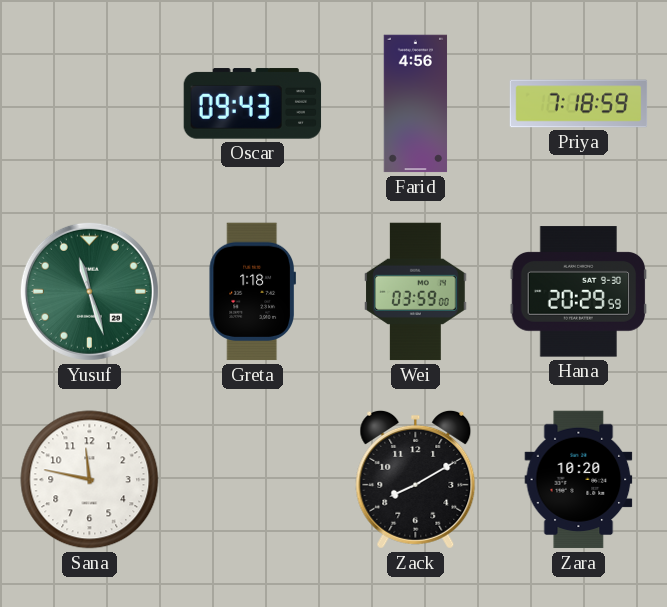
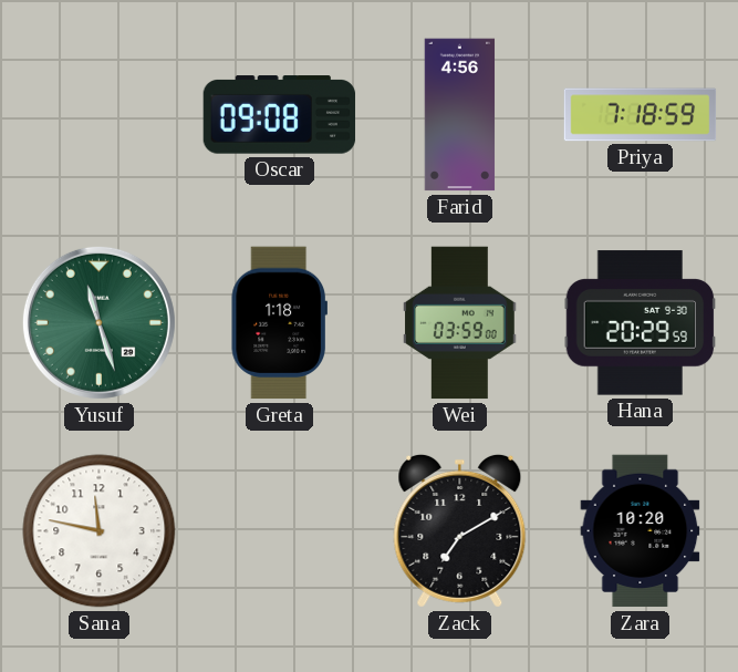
Oscar: 09:43 -> 09:08
Zack: 8:10 -> 7:10
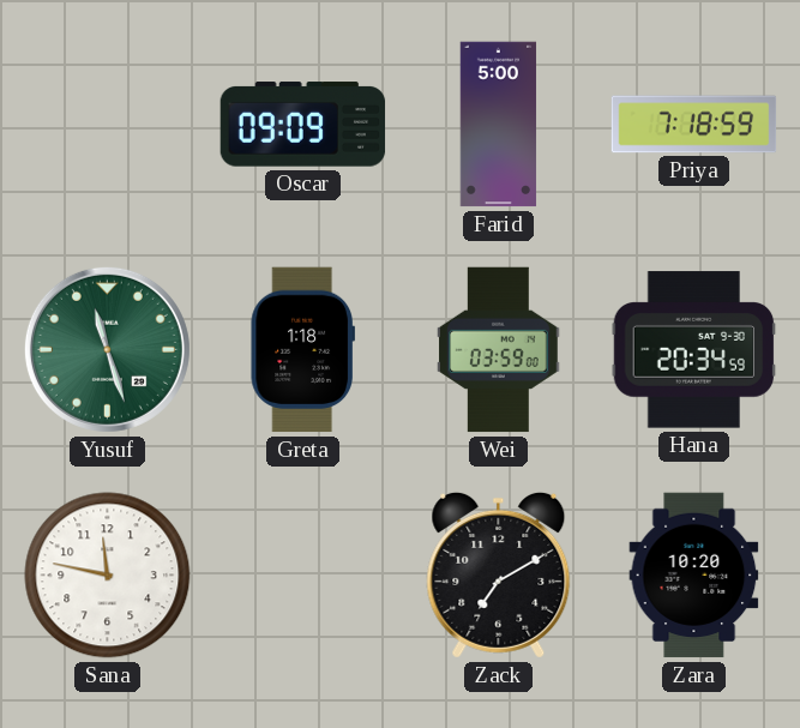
Oscar: 09:08 -> 09:09
Farid: 4:56 -> 5:00
Hana: 20:29 -> 20:34
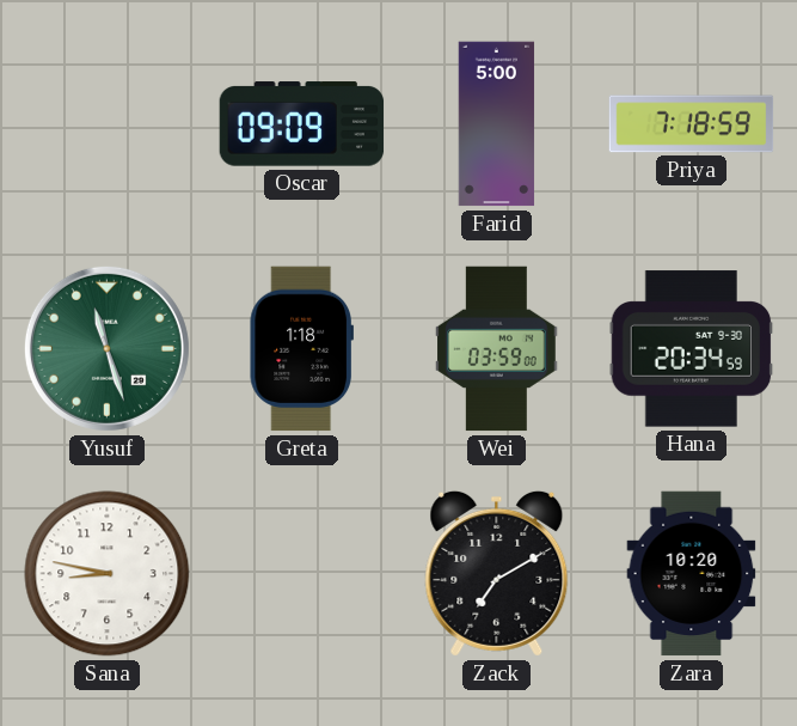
Sana: 11:47 -> 8:47
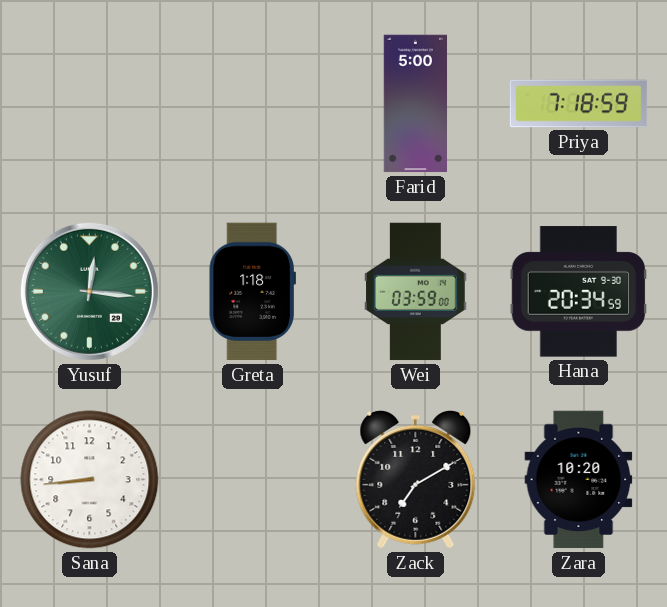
Oscar: 09:09 -> none
Yusuf: 11:27 -> 12:16
Sana: 8:47 -> 8:44
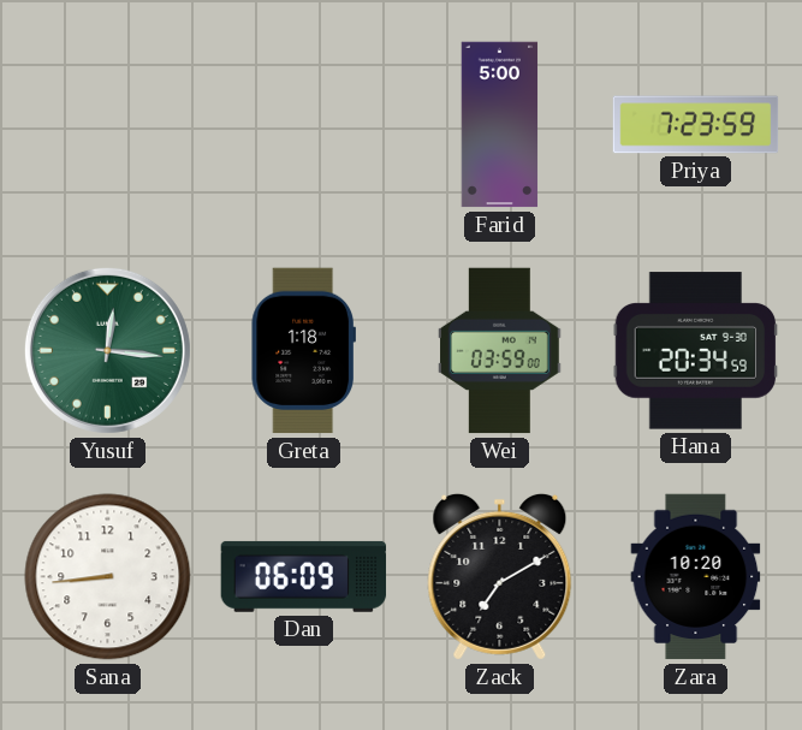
Priya: 7:18 -> 7:23
Dan: none -> 06:09
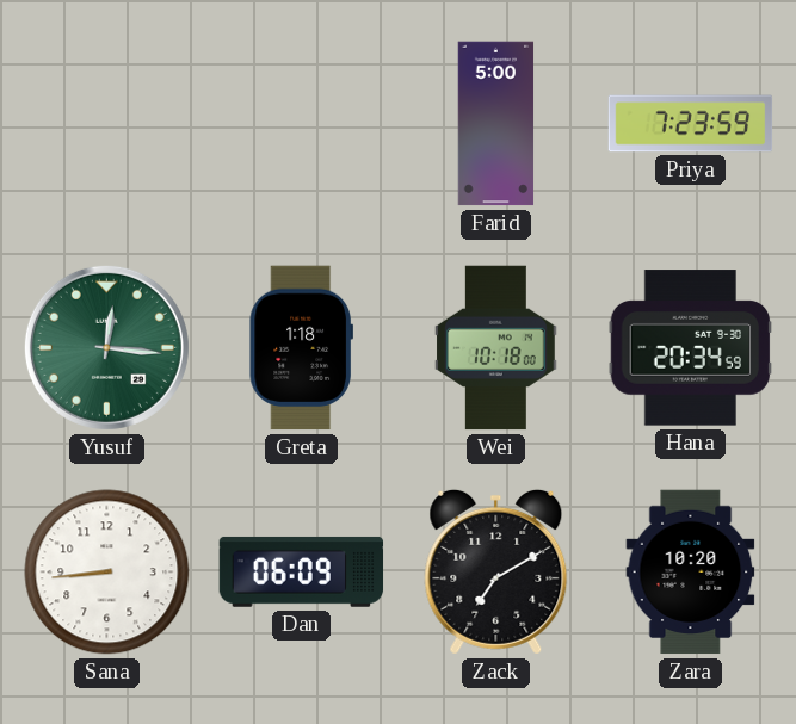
Wei: 03:59 -> 10:18
